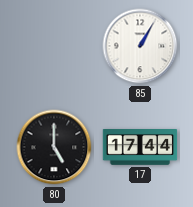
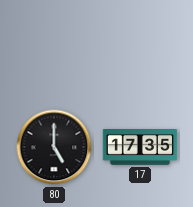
85: 1:05 -> none
17: 17:44 -> 17:35
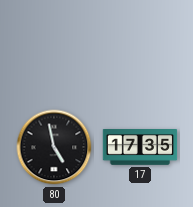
80: 5:00 -> 4:58
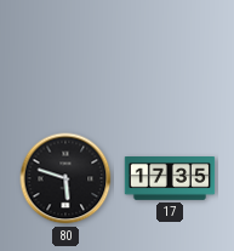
80: 4:58 -> 5:48
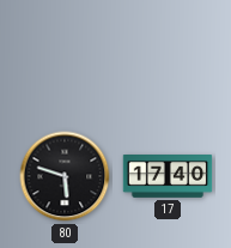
17: 17:35 -> 17:40
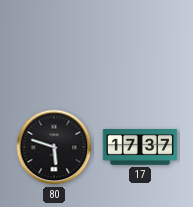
17: 17:40 -> 17:37
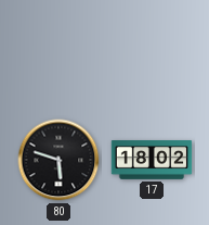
17: 17:37 -> 18:02
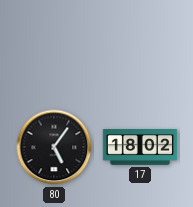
80: 5:48 -> 5:06
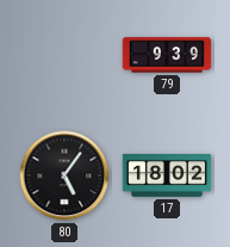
79: none -> 9:39
